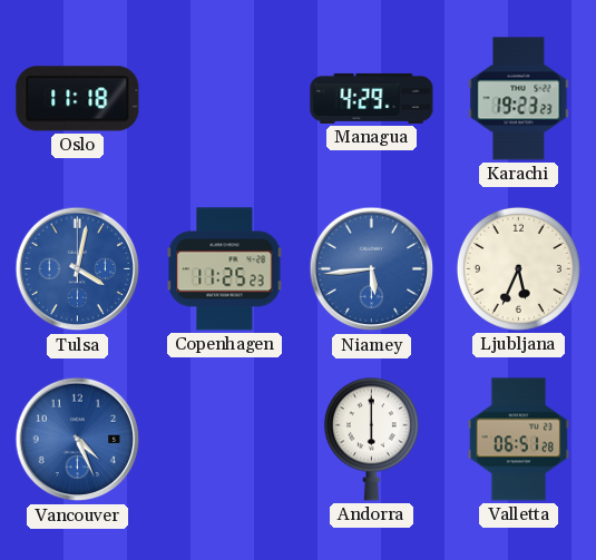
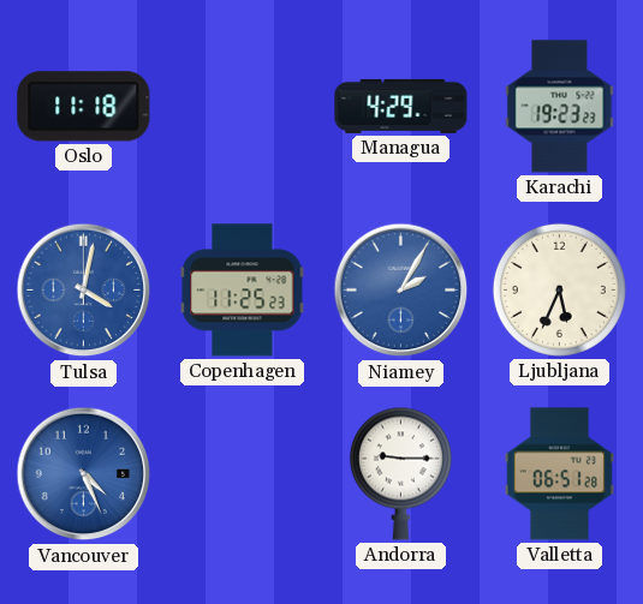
Niamey: 5:44 -> 2:05
Andorra: 6:00 -> 9:15
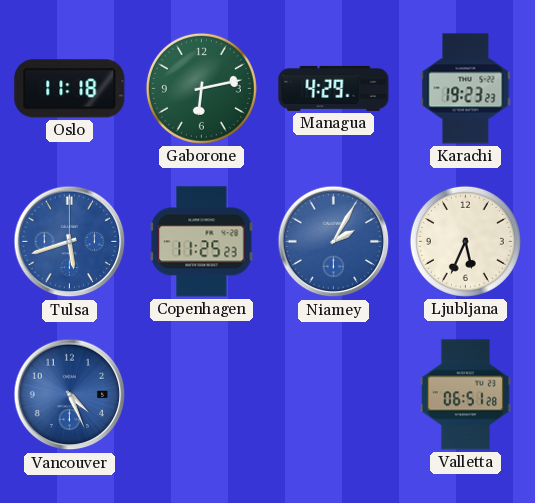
Gaborone: none -> 6:13
Tulsa: 4:02 -> 5:42
Andorra: 9:15 -> none
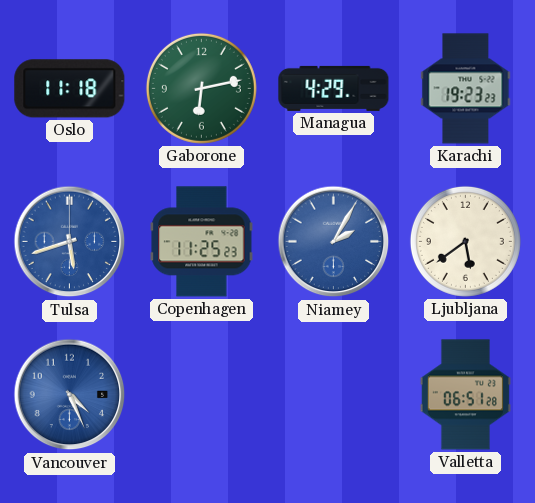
Ljubljana: 5:34 -> 5:39
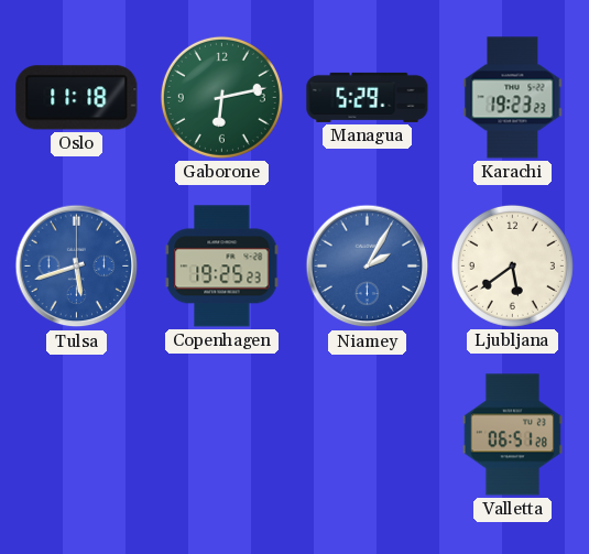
Managua: 4:29 -> 5:29
Copenhagen: 11:25 -> 19:25
Vancouver: 4:26 -> none
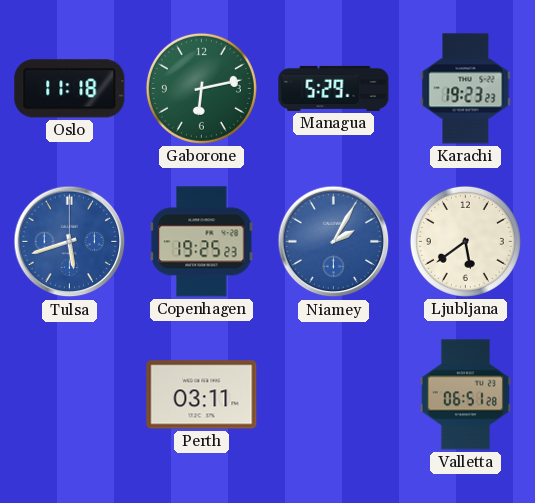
Perth: none -> 03:11
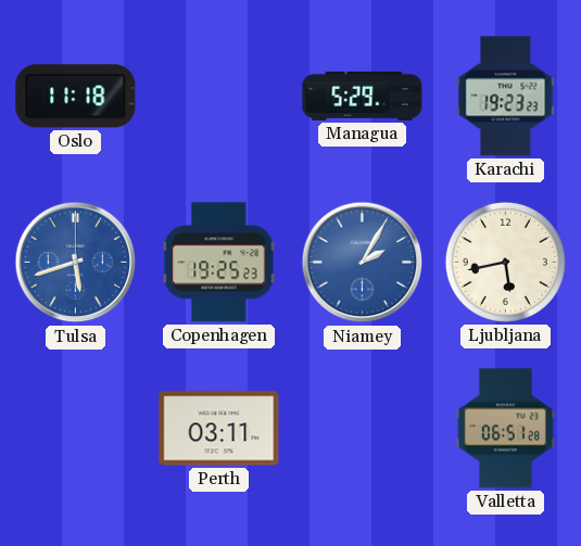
Gaborone: 6:13 -> none
Ljubljana: 5:39 -> 5:43
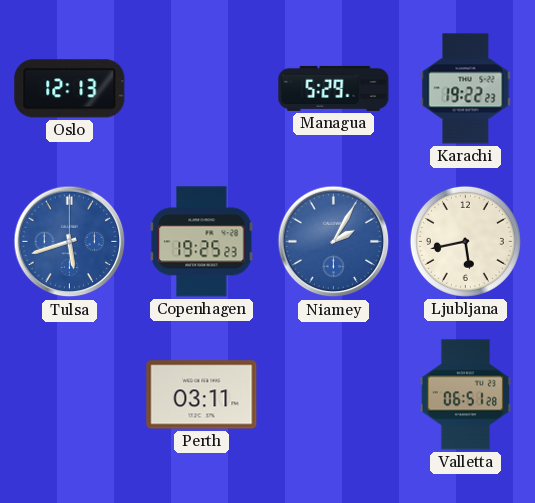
Oslo: 11:18 -> 12:13
Karachi: 19:23 -> 19:22
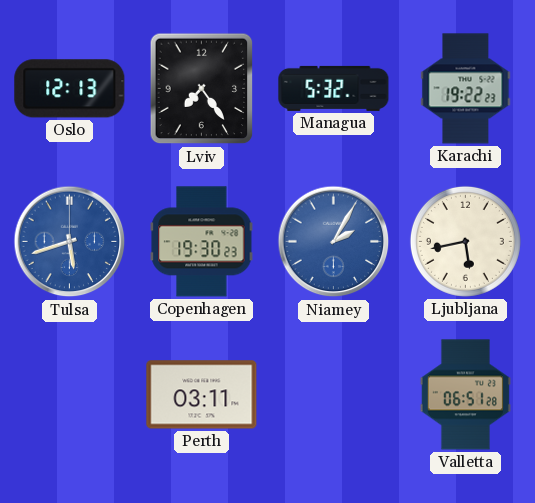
Lviv: none -> 7:24
Managua: 5:29 -> 5:32
Copenhagen: 19:25 -> 19:30
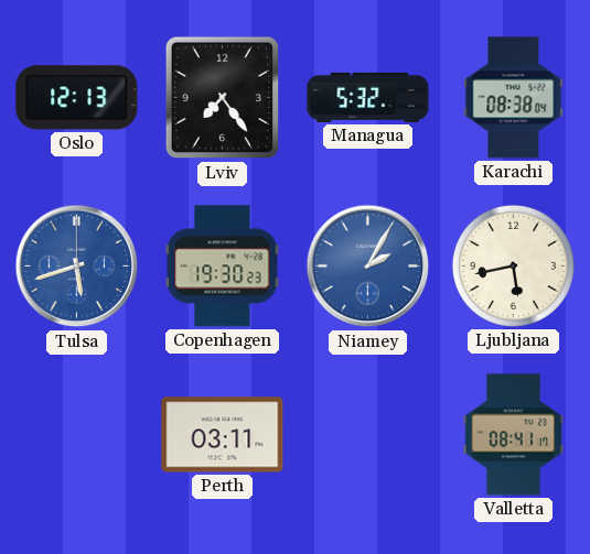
Karachi: 19:22 -> 08:38
Valletta: 06:51 -> 08:41
